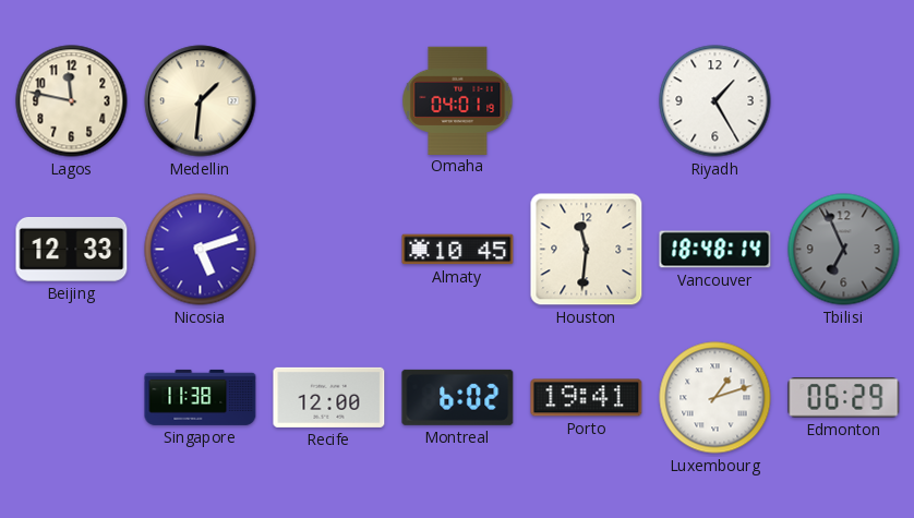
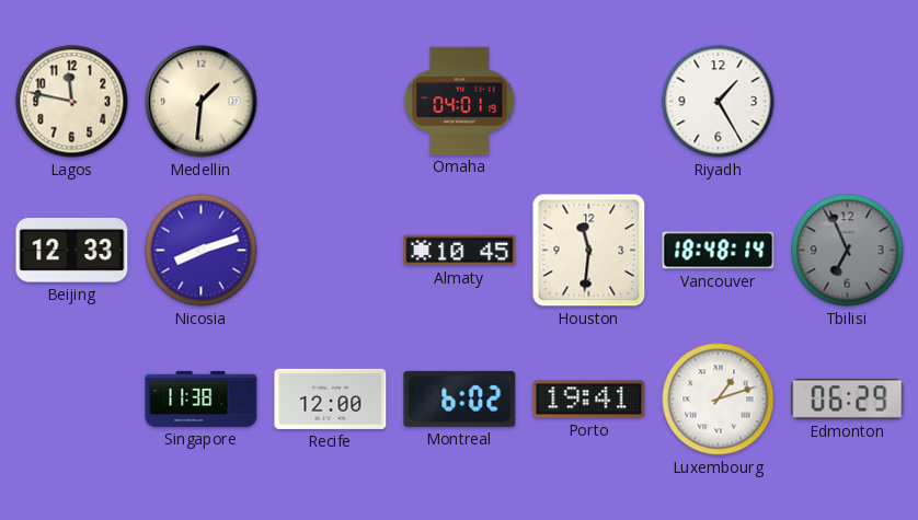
Nicosia: 5:12 -> 8:12
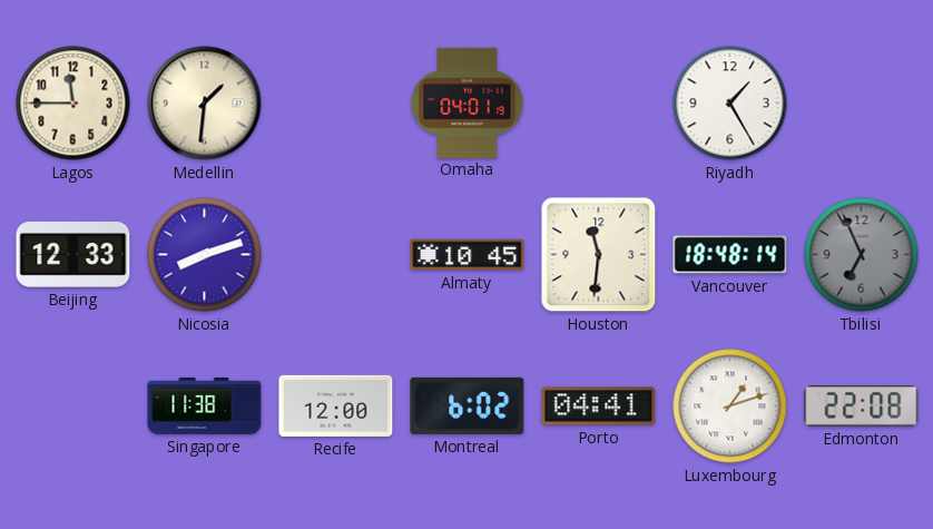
Lagos: 11:47 -> 11:45
Porto: 19:41 -> 04:41
Edmonton: 06:29 -> 22:08
